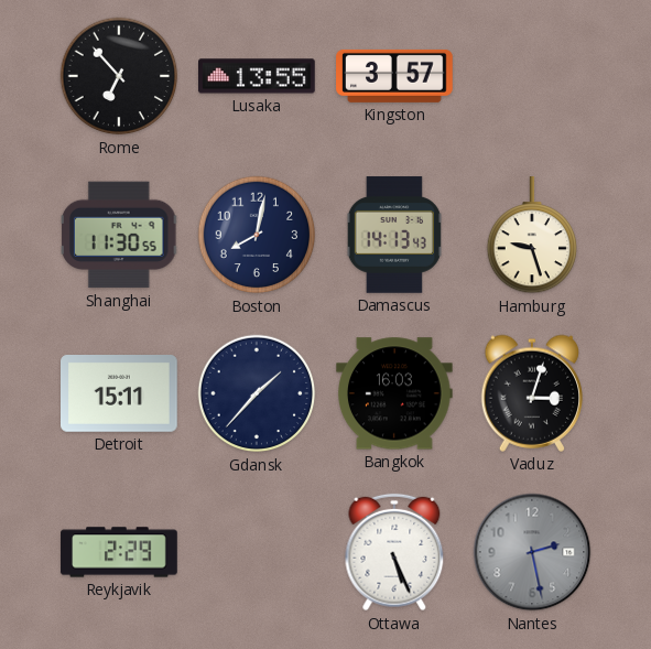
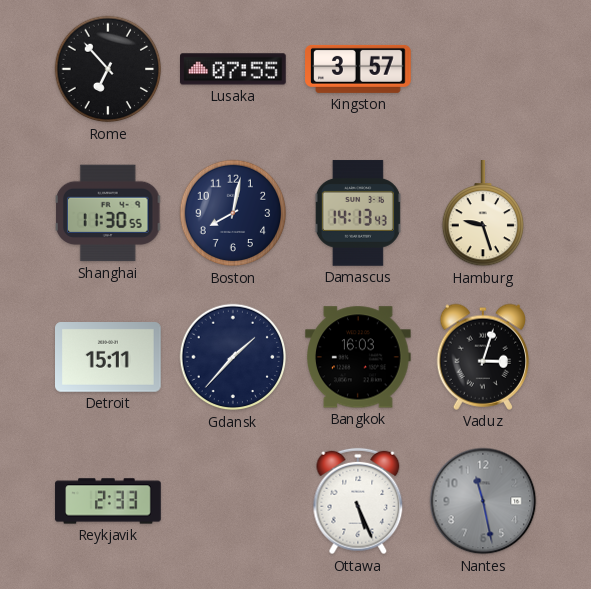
Lusaka: 13:55 -> 07:55
Reykjavik: 2:29 -> 2:33
Nantes: 2:28 -> 11:28
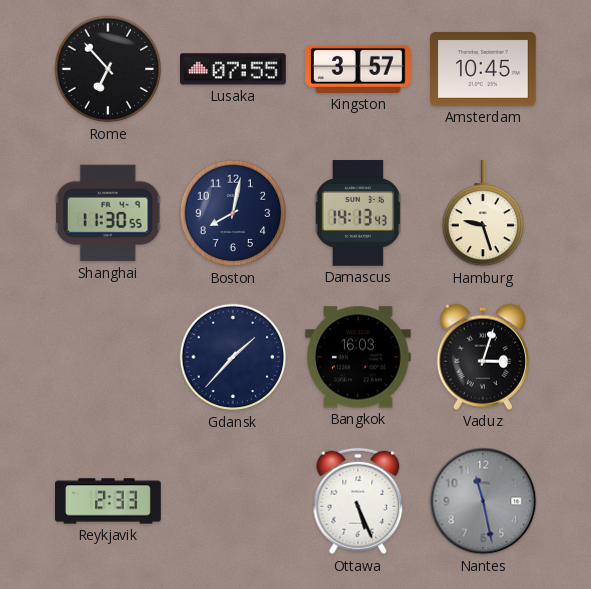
Amsterdam: none -> 10:45
Detroit: 15:11 -> none
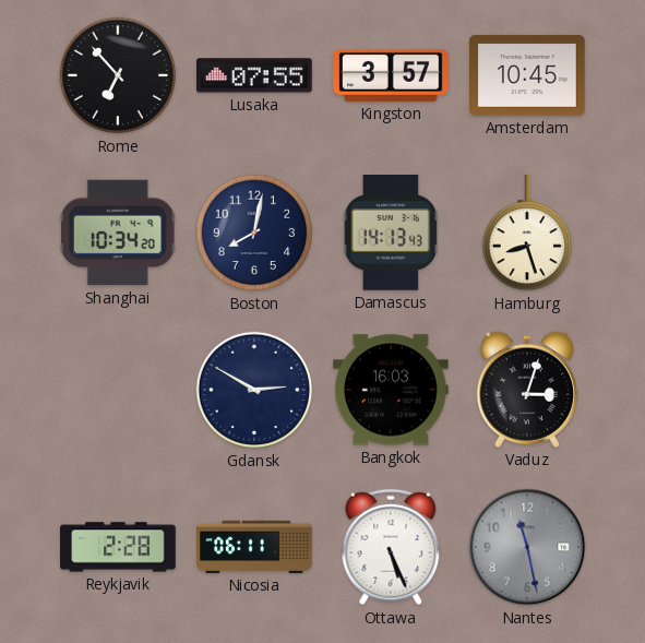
Shanghai: 11:30 -> 10:34
Hamburg: 9:27 -> 8:27
Gdansk: 1:37 -> 2:50
Reykjavik: 2:33 -> 2:28
Nicosia: none -> 06:11
